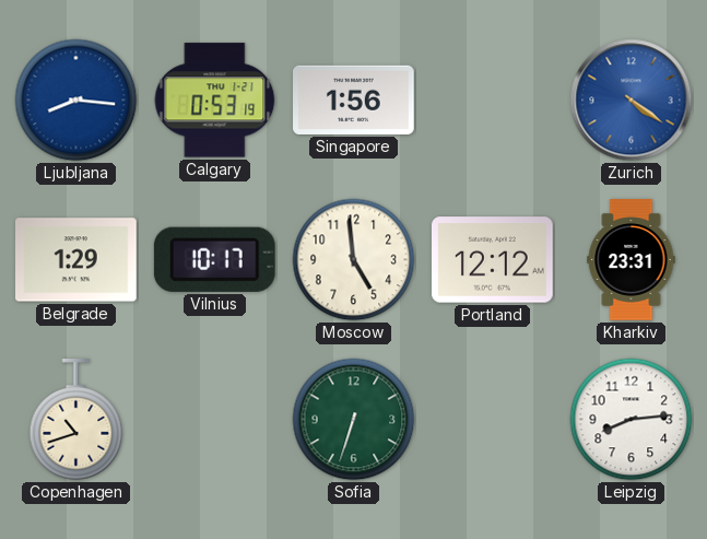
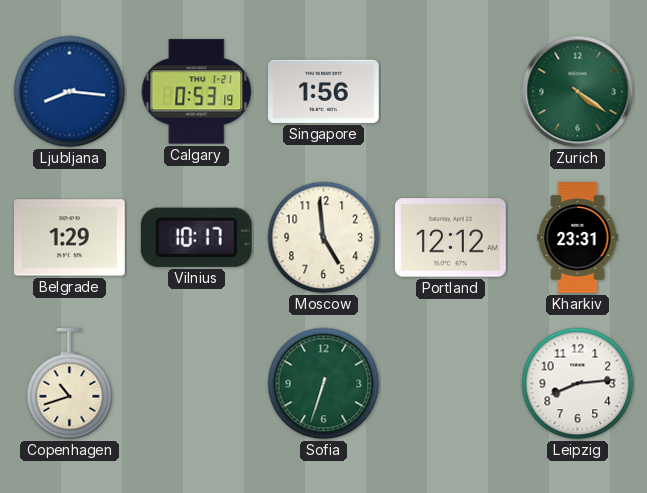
Zurich dial: blue -> green
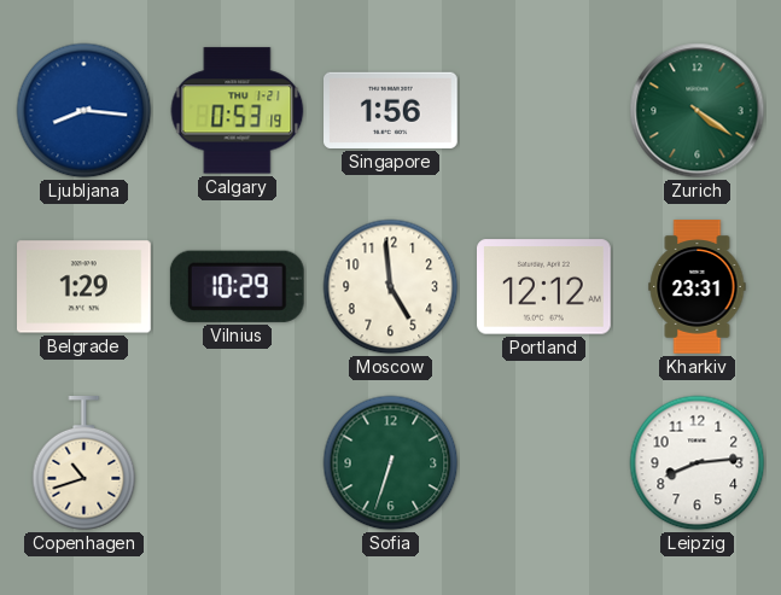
Vilnius: 10:17 -> 10:29
